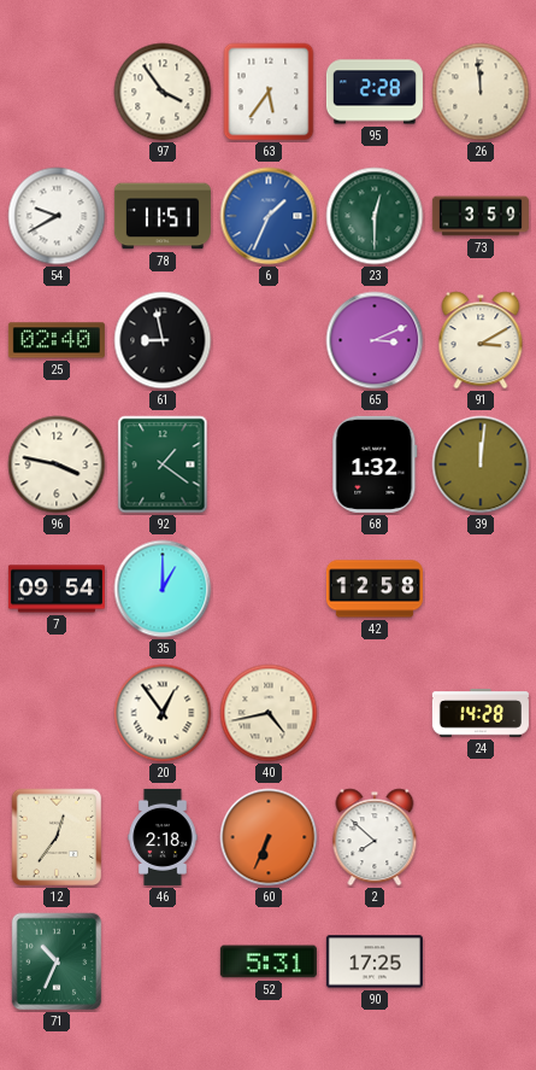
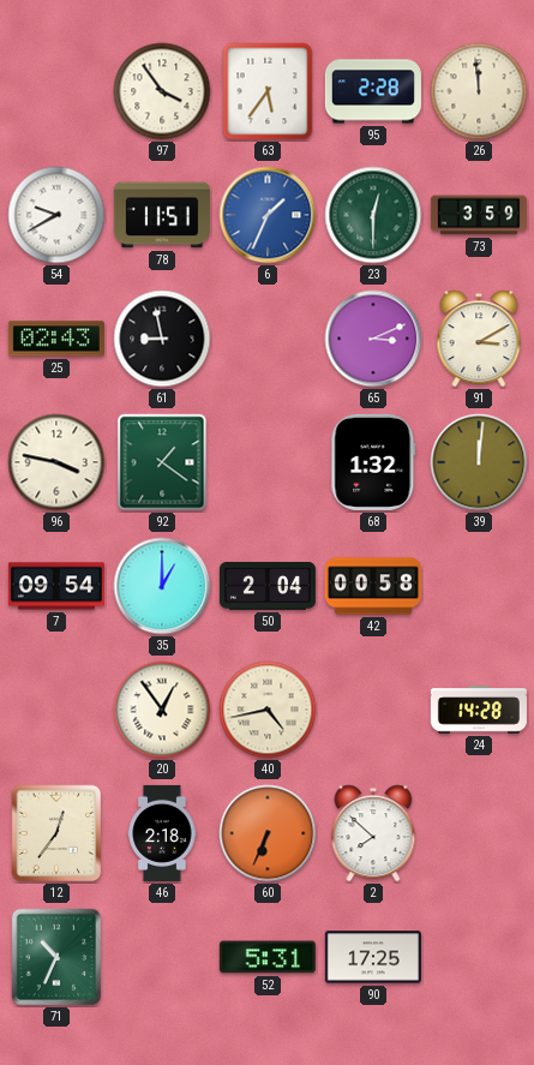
25: 02:40 -> 02:43
50: none -> 2:04
42: 12:58 -> 00:58
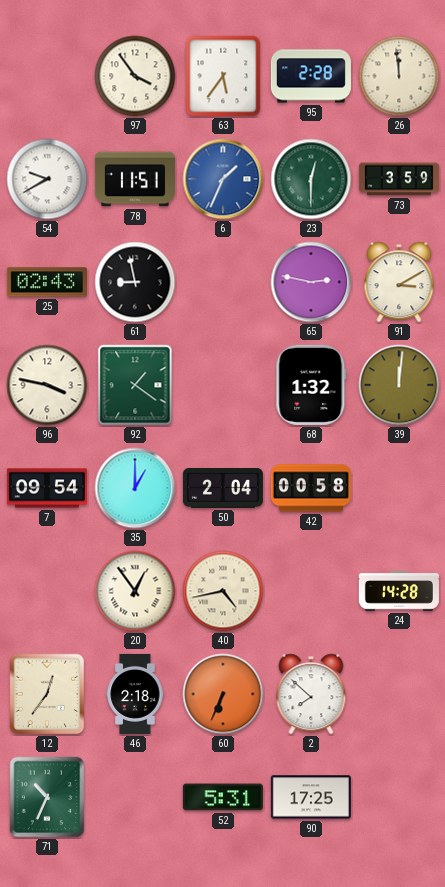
65: 3:11 -> 2:47
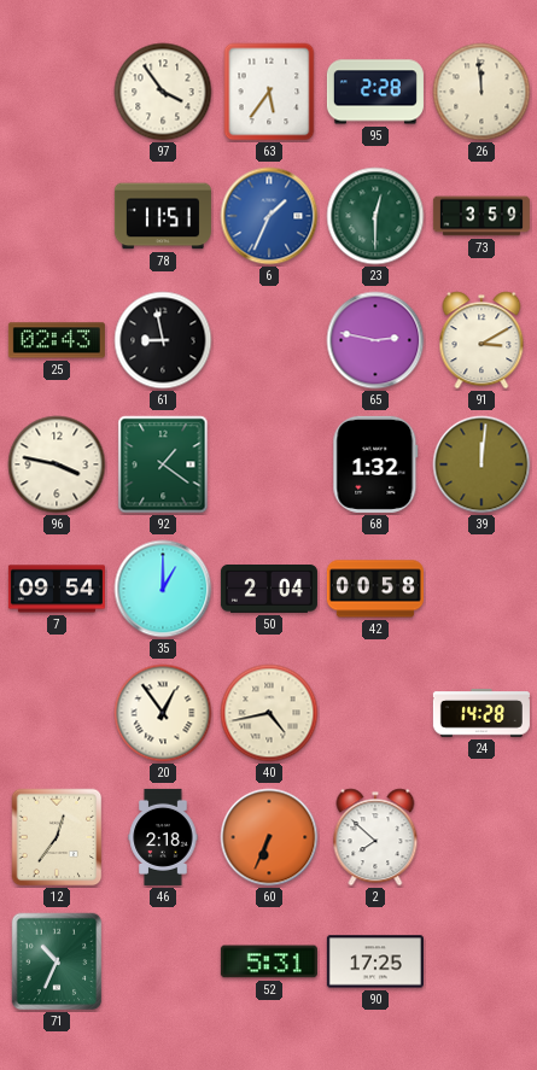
54: 9:40 -> none
